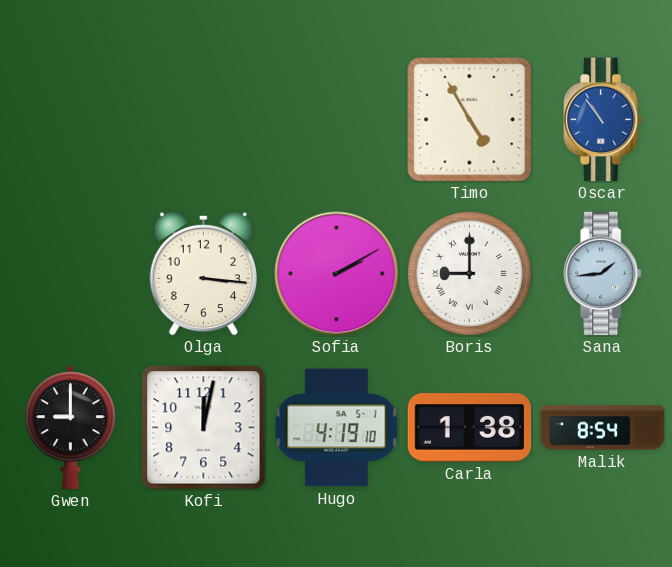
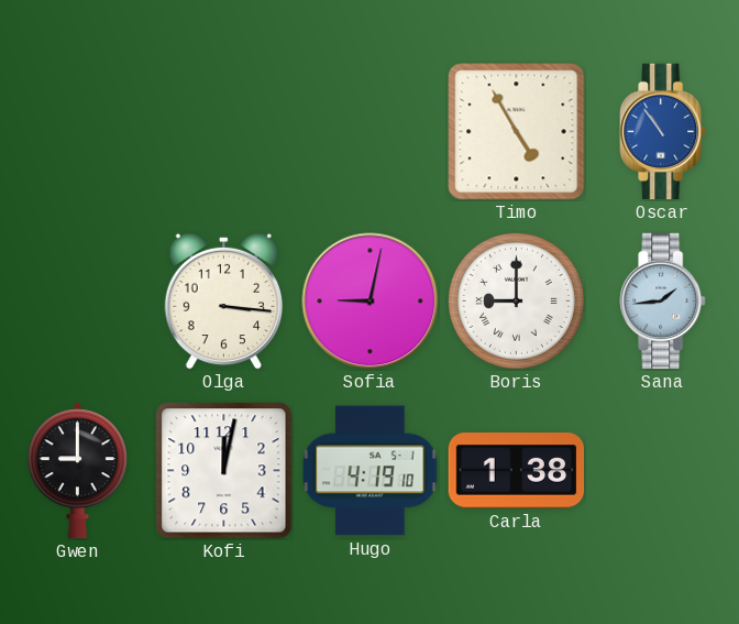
Sofia: 2:10 -> 9:02
Malik: 8:54 -> none
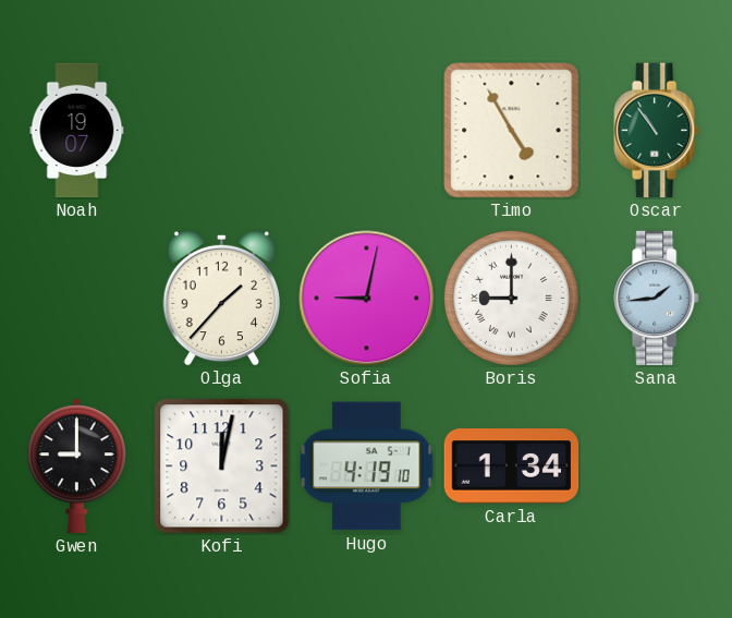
Noah: none -> 19:07
Oscar dial: blue -> green
Olga: 3:16 -> 1:37
Carla: 1:38 -> 1:34
